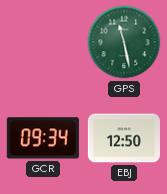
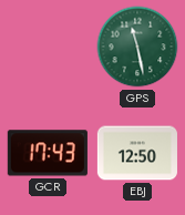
GCR: 09:34 -> 17:43
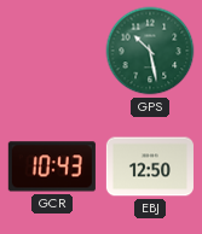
GPS: 11:28 -> 10:28
GCR: 17:43 -> 10:43
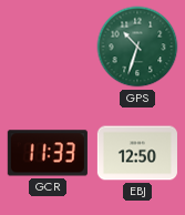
GPS: 10:28 -> 10:33
GCR: 10:43 -> 11:33
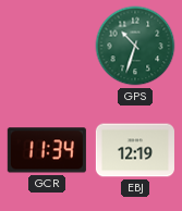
GCR: 11:33 -> 11:34
EBJ: 12:50 -> 12:19
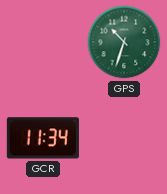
EBJ: 12:19 -> none
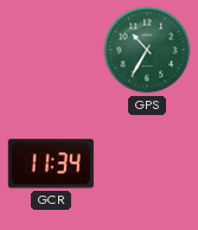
GPS: 10:33 -> 10:35
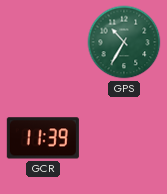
GCR: 11:34 -> 11:39
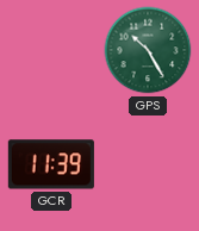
GPS: 10:35 -> 10:25
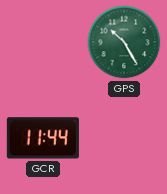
GCR: 11:39 -> 11:44
